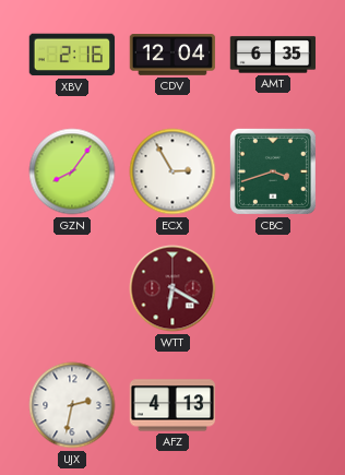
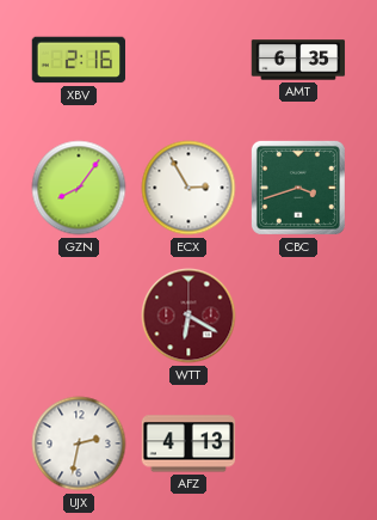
CDV: 12:04 -> none
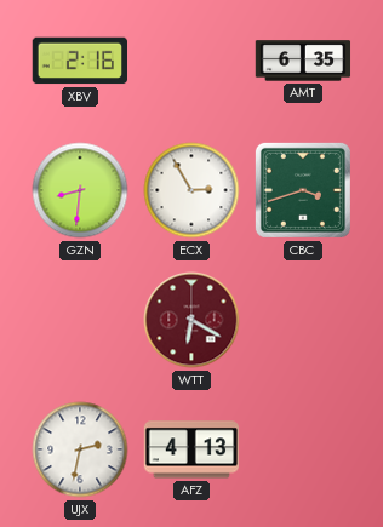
GZN: 8:06 -> 8:31
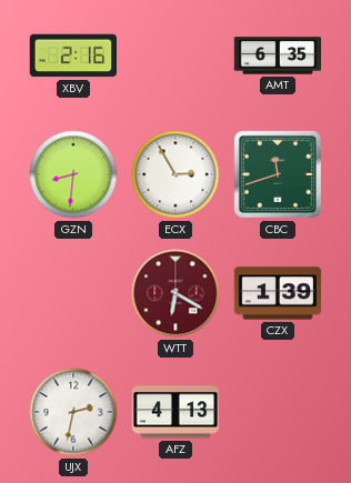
CBC: 3:42 -> 11:42
CZX: none -> 1:39
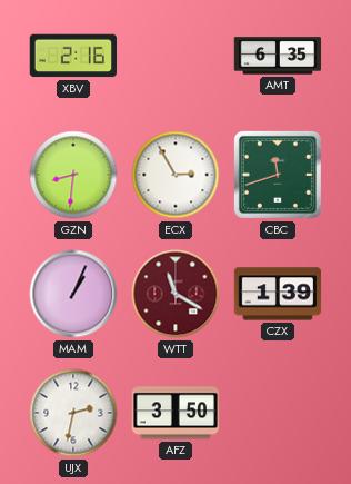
MAM: none -> 1:04
WTT: 6:20 -> 11:20
AFZ: 4:13 -> 3:50
